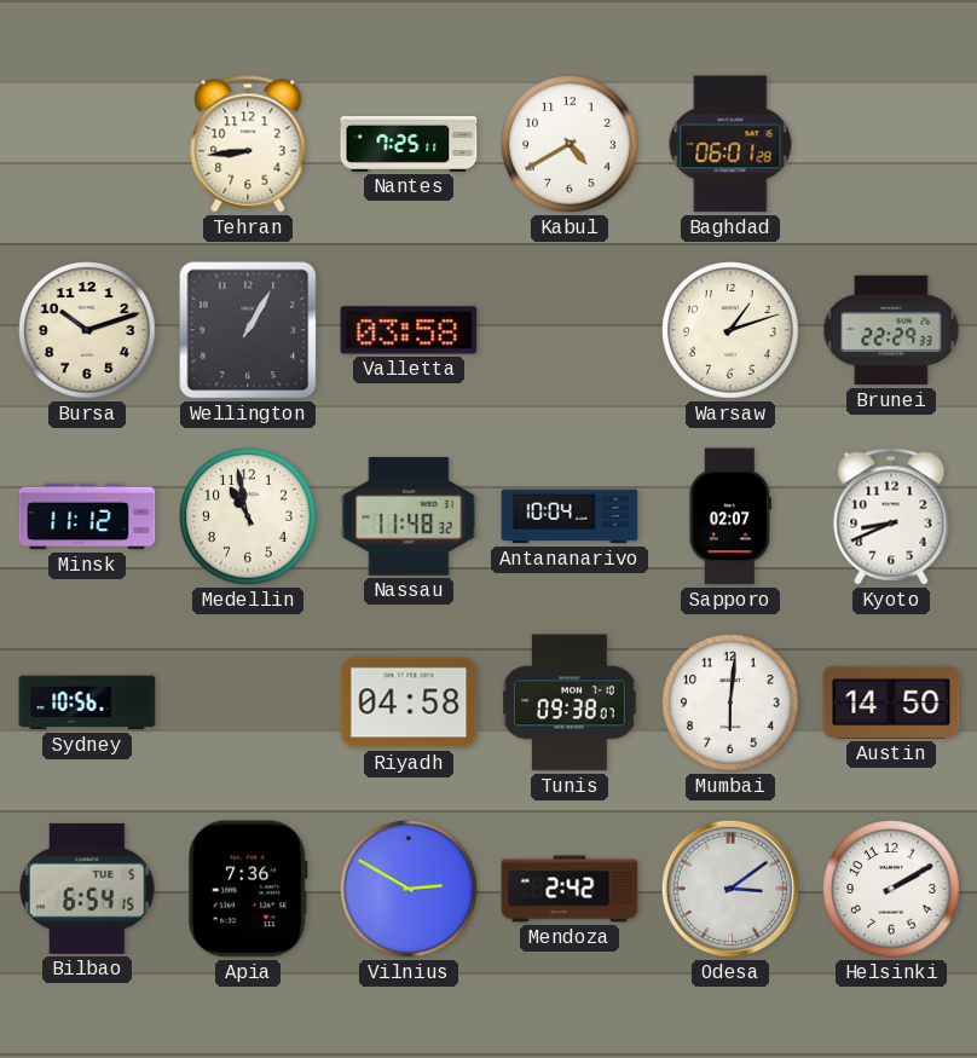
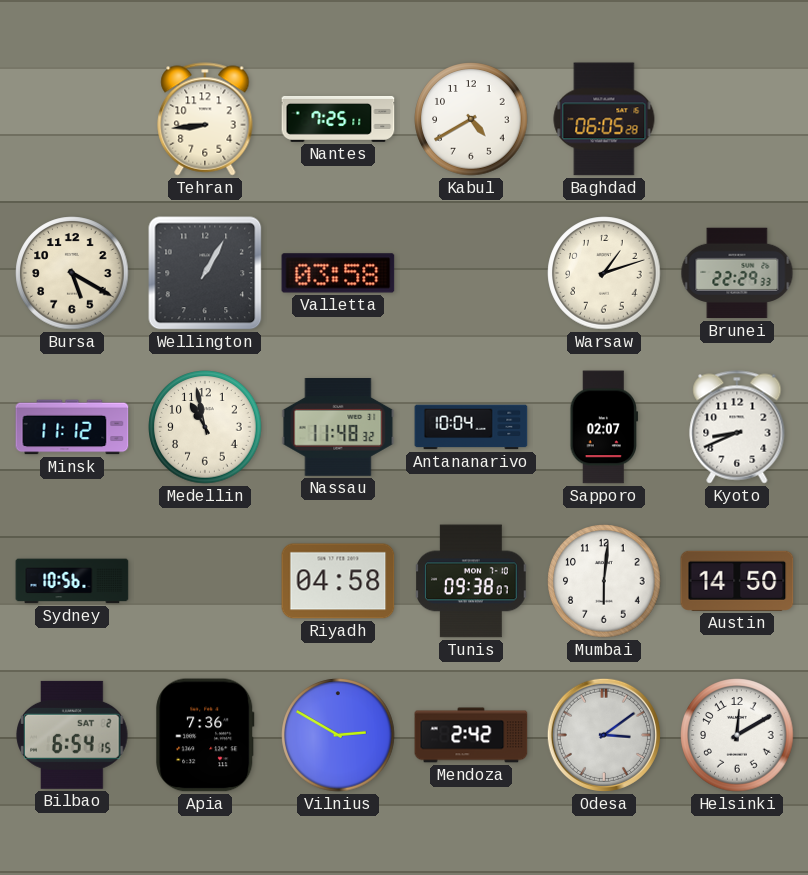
Baghdad: 06:01 -> 06:05
Bursa: 10:12 -> 5:20
Bilbao date: TUE 5 -> SAT 2
Helsinki: 2:10 -> 12:10
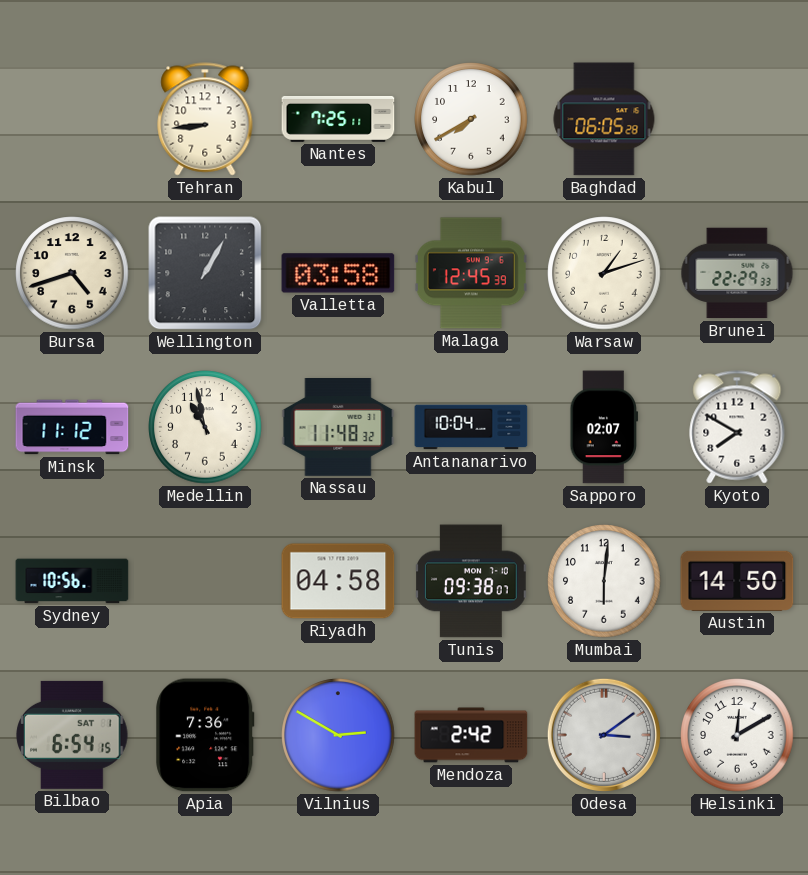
Kabul: 4:40 -> 7:40
Bursa: 5:20 -> 4:42
Malaga: none -> 12:45
Kyoto: 8:41 -> 7:50
Bilbao date: SAT 2 -> SAT 1
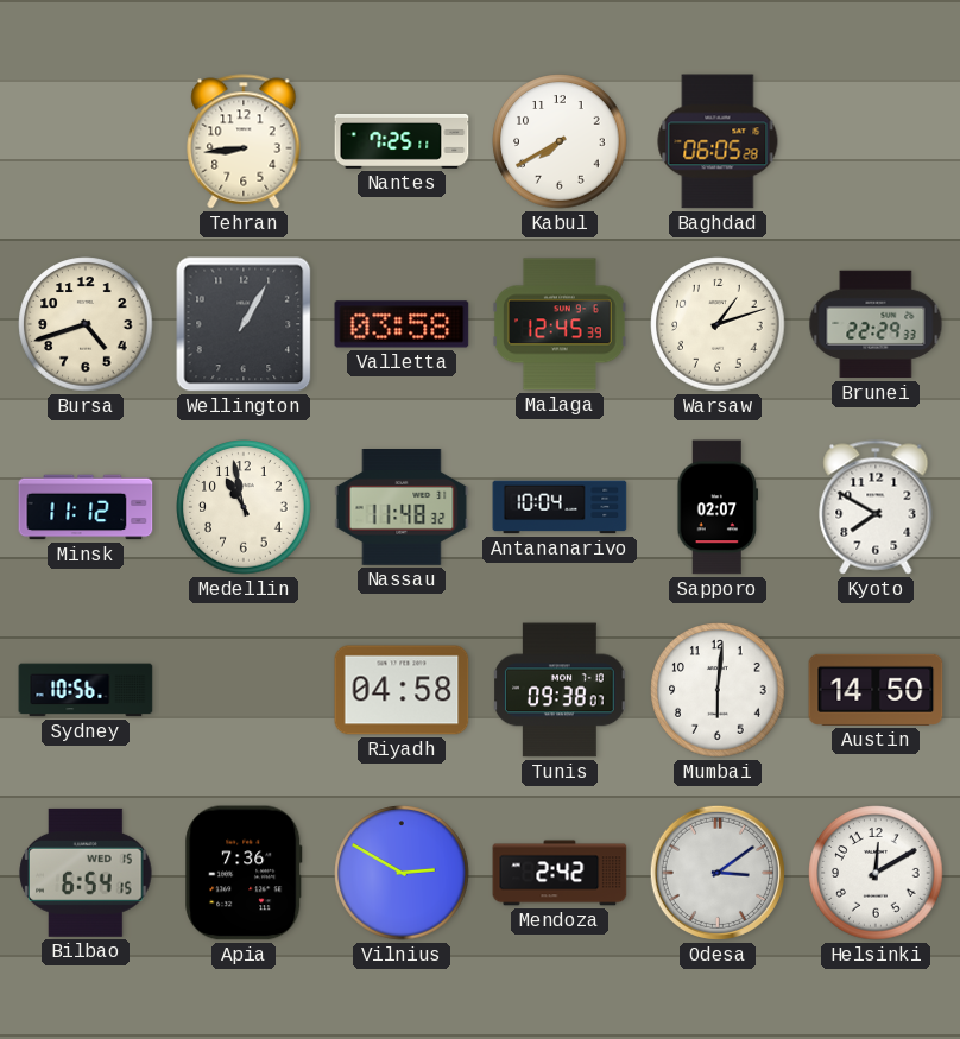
Bilbao date: SAT 1 -> WED 15
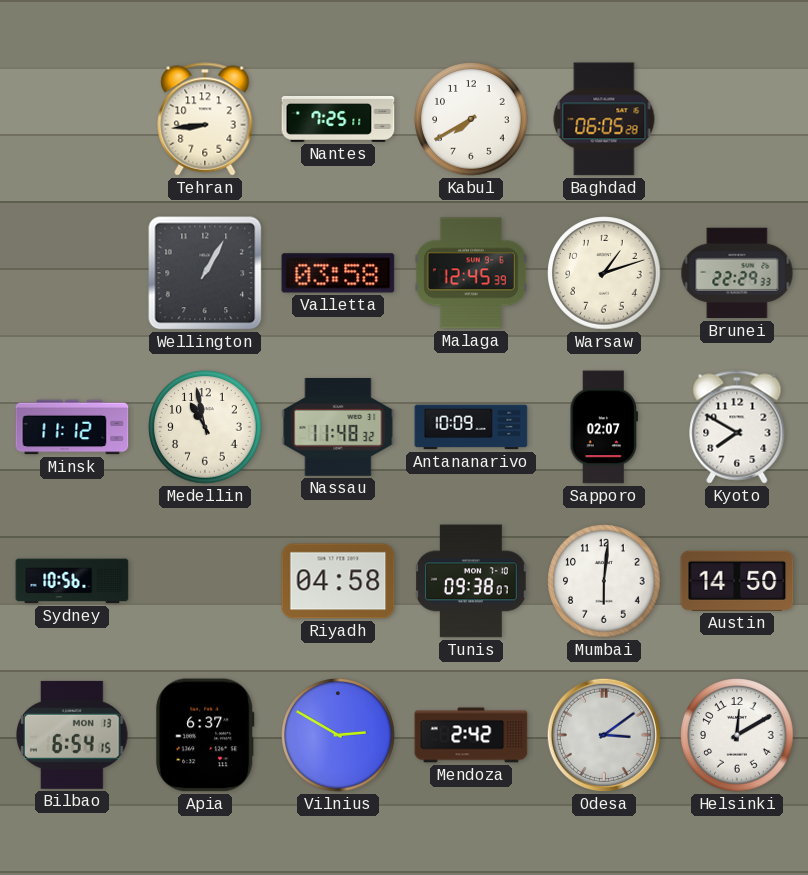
Bursa: 4:42 -> none
Antananarivo: 10:04 -> 10:09
Bilbao date: WED 15 -> MON 13
Apia: 7:36 -> 6:37
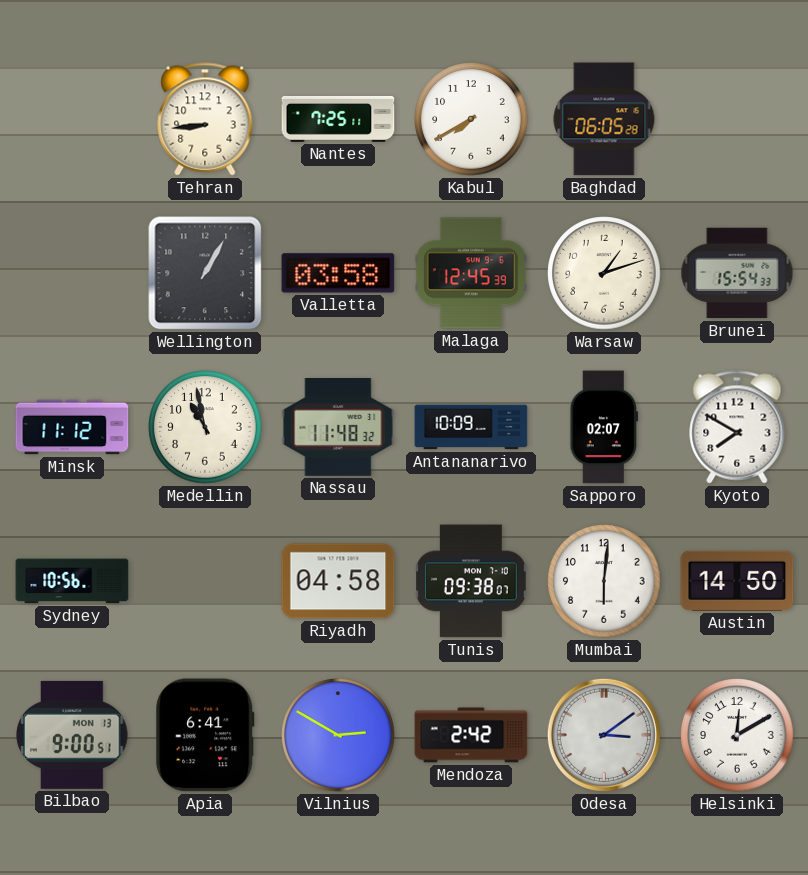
Brunei: 22:29 -> 15:54
Bilbao: 6:54 -> 9:00
Apia: 6:37 -> 6:41
